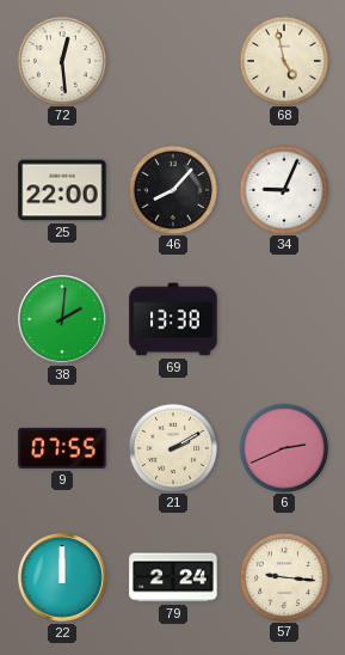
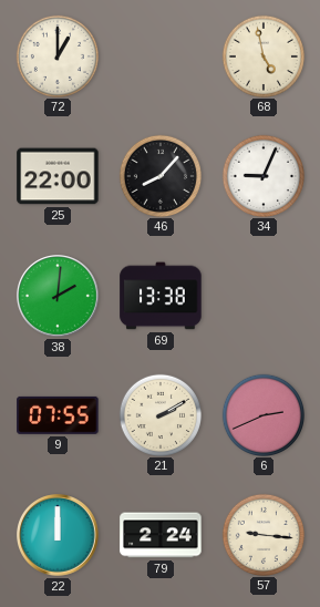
72: 12:29 -> 1:00
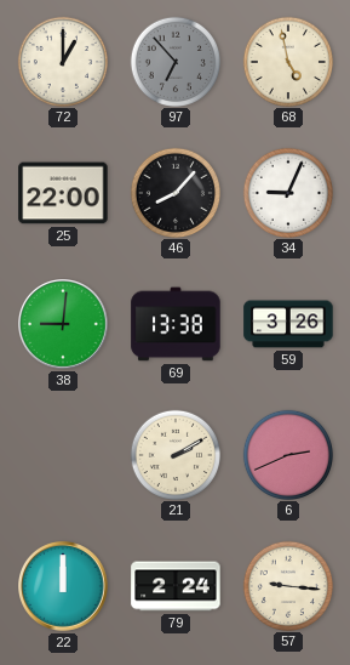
97: none -> 6:53
38: 2:01 -> 9:01
59: none -> 3:26
9: 07:55 -> none
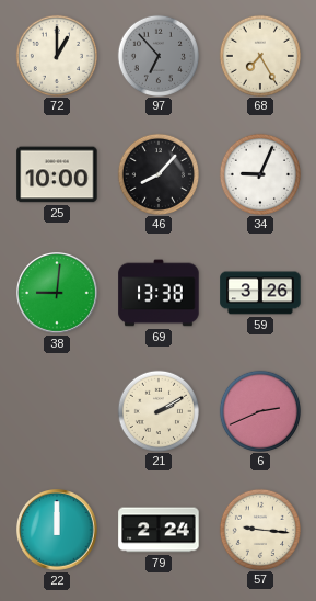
68: 4:58 -> 7:25
25: 22:00 -> 10:00
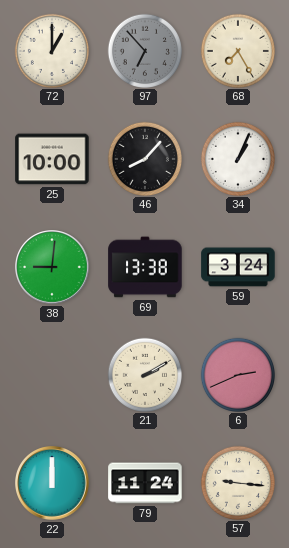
34: 9:04 -> 1:04
59: 3:26 -> 3:24
79: 2:24 -> 11:24
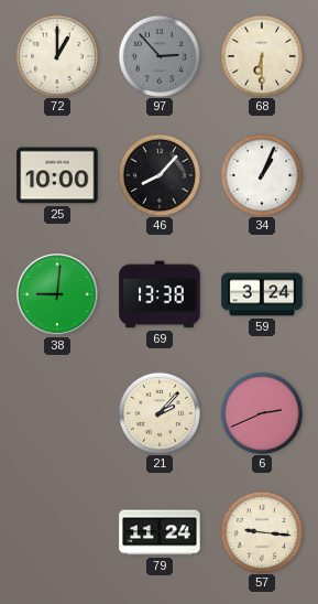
97: 6:53 -> 2:53
68: 7:25 -> 6:30
21: 2:10 -> 2:07
22: 12:00 -> none
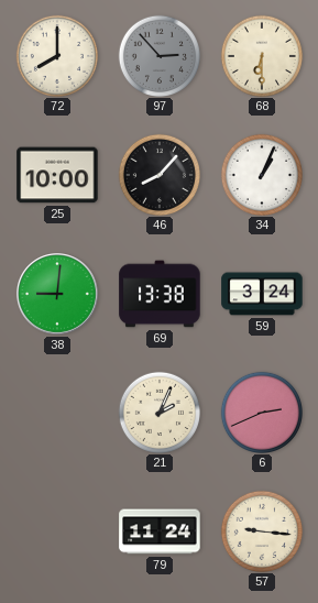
72: 1:00 -> 8:00
21: 2:07 -> 2:04
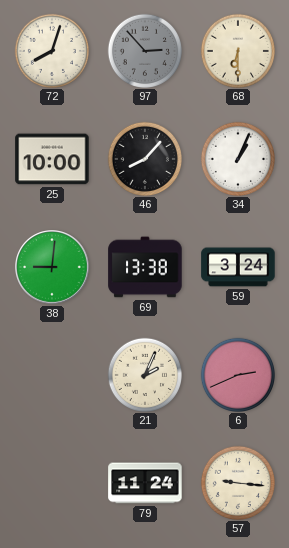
72: 8:00 -> 8:03
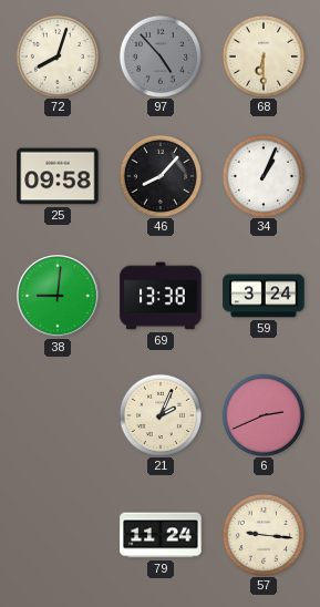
97: 2:53 -> 4:53
25: 10:00 -> 09:58
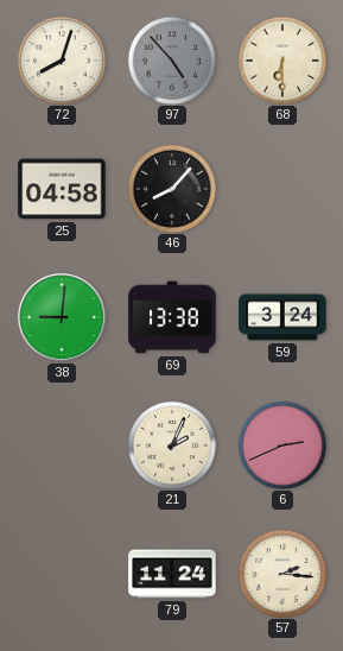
25: 09:58 -> 04:58
34: 1:04 -> none
57: 9:16 -> 2:16
